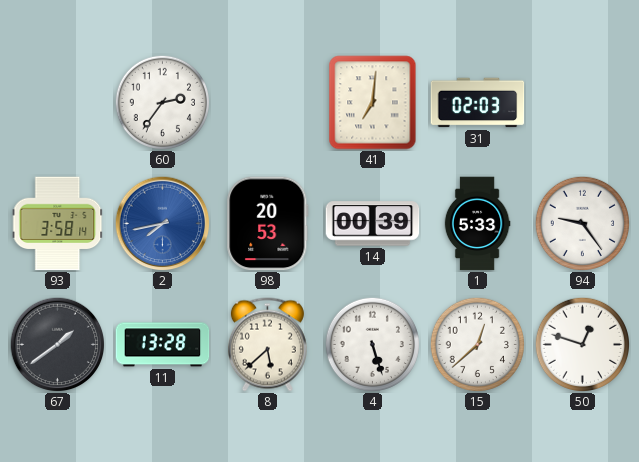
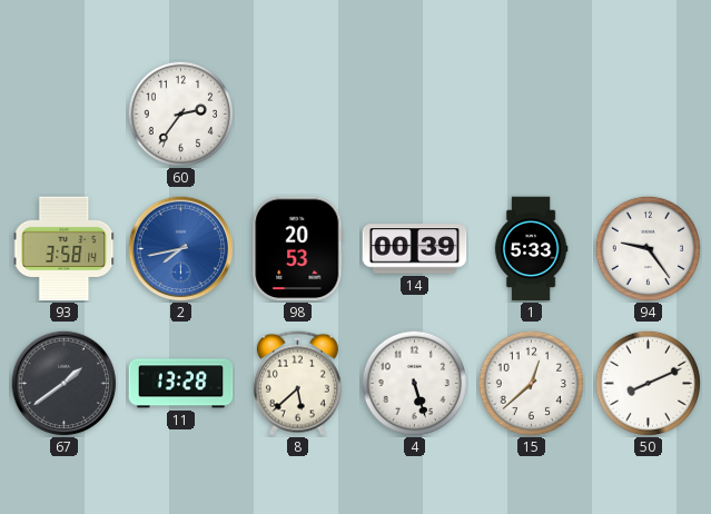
41: 7:01 -> none
31: 02:03 -> none
50: 12:48 -> 8:11
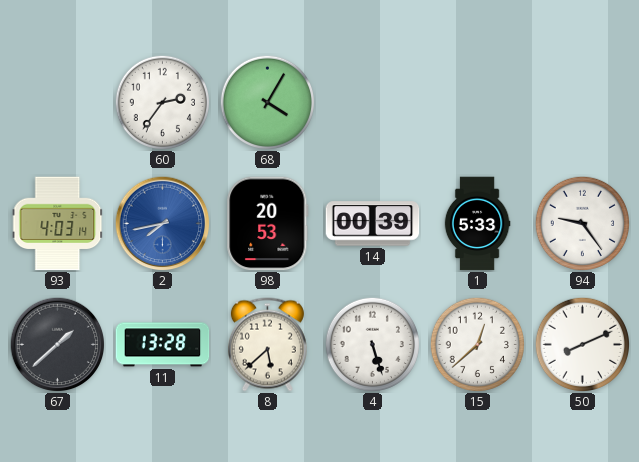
68: none -> 4:05
93: 3:58 -> 4:03
67: 1:39 -> 1:38
